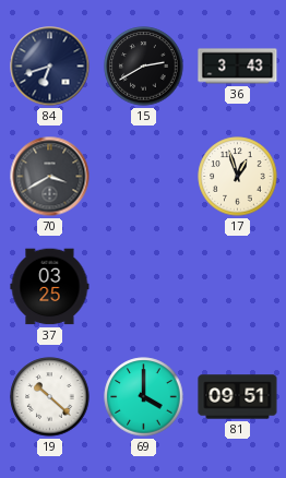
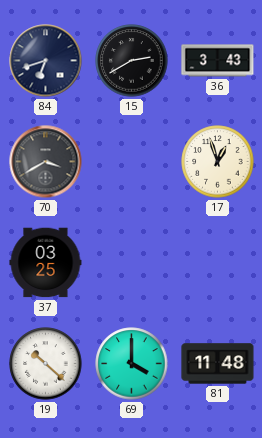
81: 09:51 -> 11:48
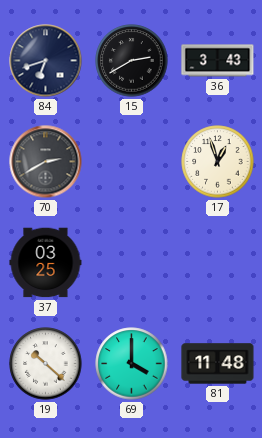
70: 3:40 -> 2:40
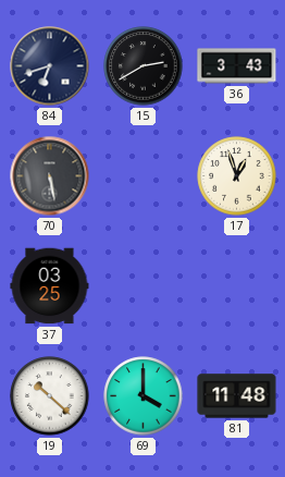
70: 2:40 -> 5:28
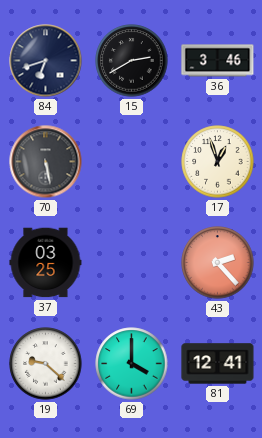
36: 3:43 -> 3:46
43: none -> 2:23
19: 10:22 -> 9:22
81: 11:48 -> 12:41
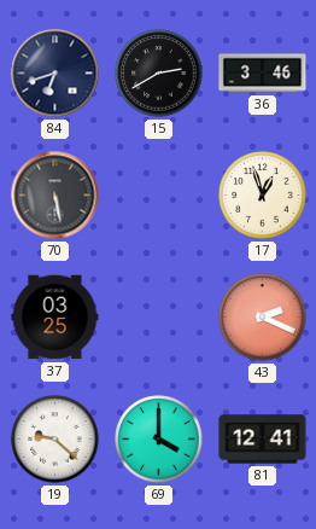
43: 2:23 -> 2:19
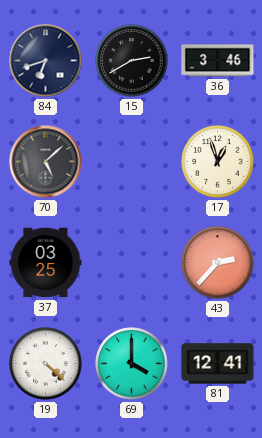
70: 5:28 -> 5:08
43: 2:19 -> 2:37
19: 9:22 -> 4:22
